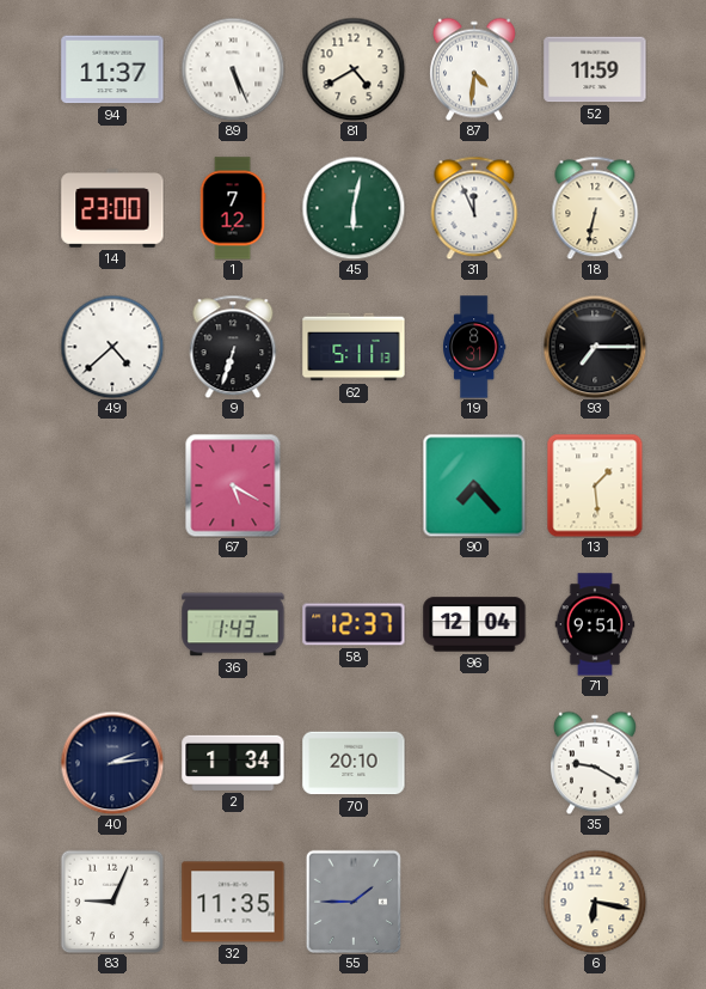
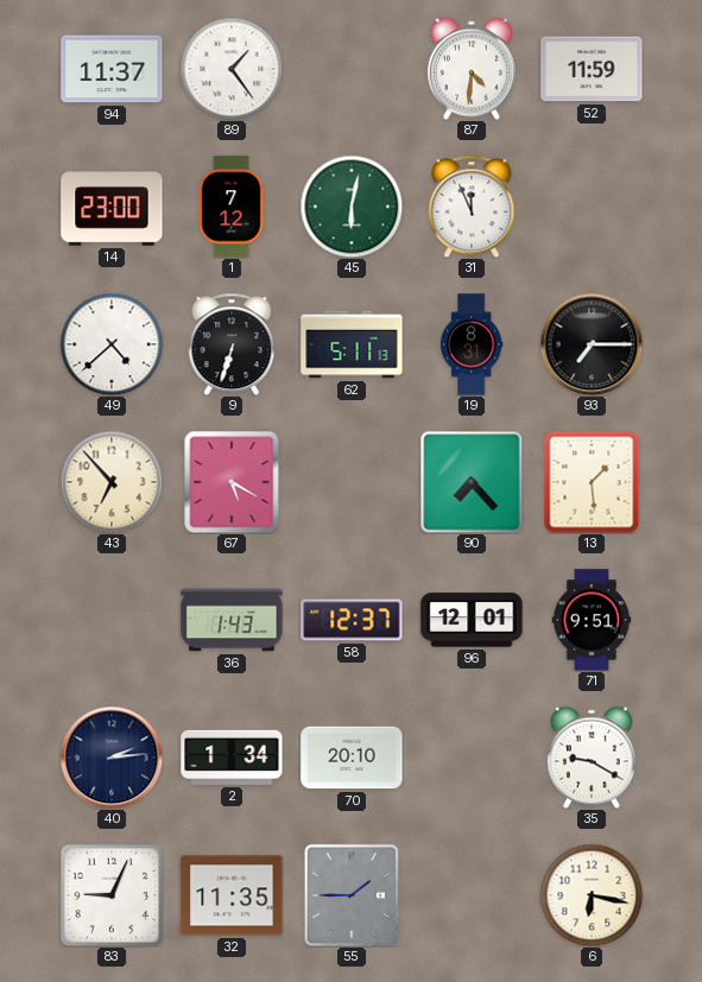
89: 5:26 -> 1:24
81: 4:40 -> none
18: 6:32 -> none
43: none -> 6:53
96: 12:04 -> 12:01
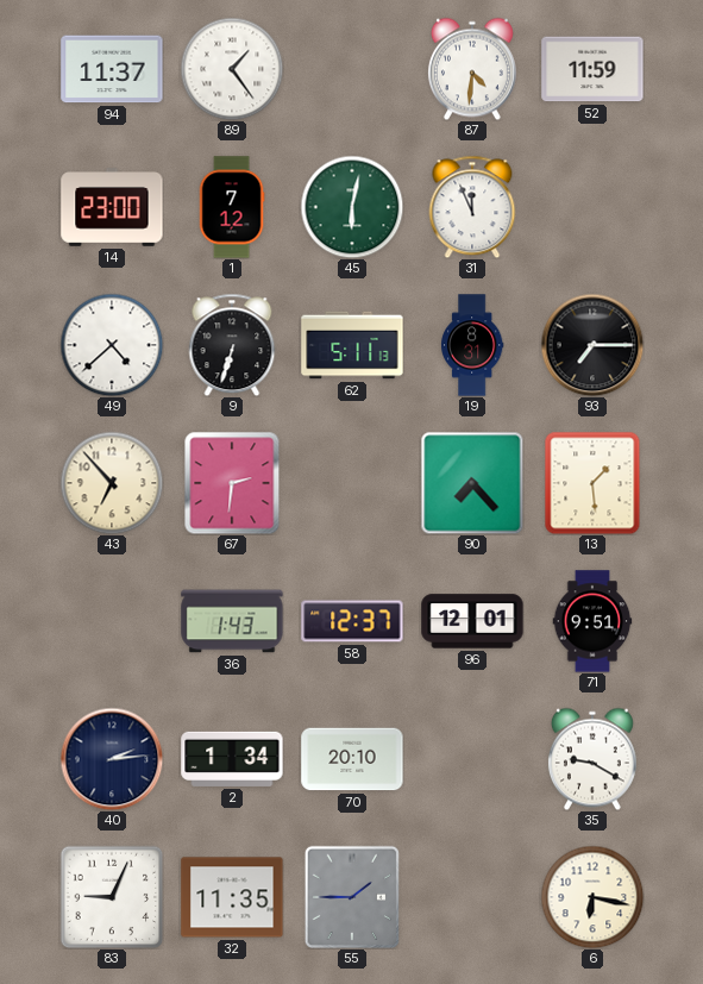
67: 5:20 -> 2:31
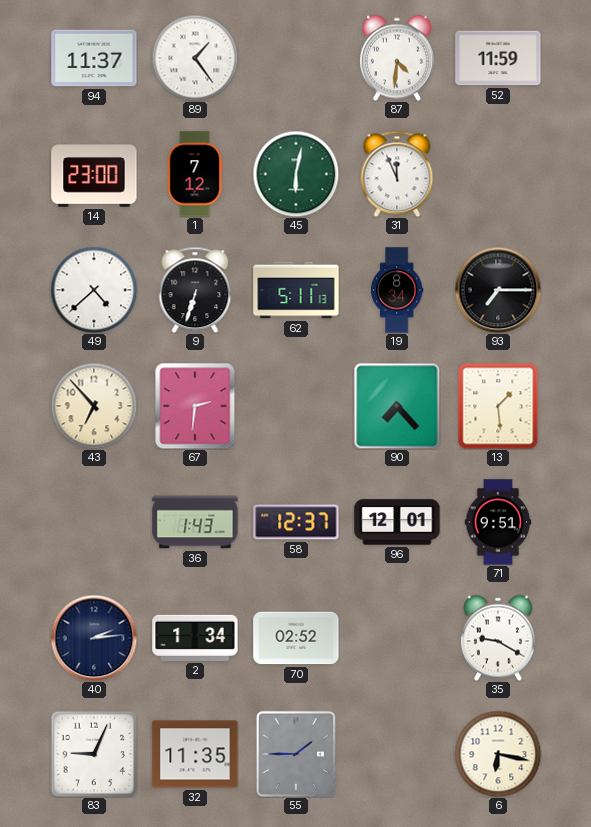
19: 8:31 -> 8:34
70: 20:10 -> 02:52
